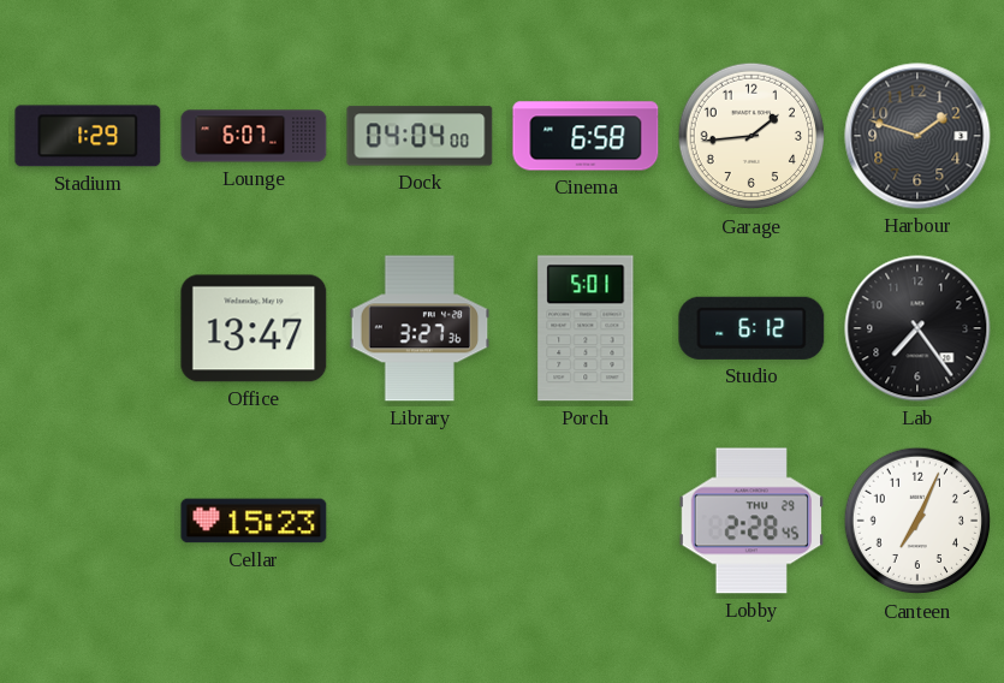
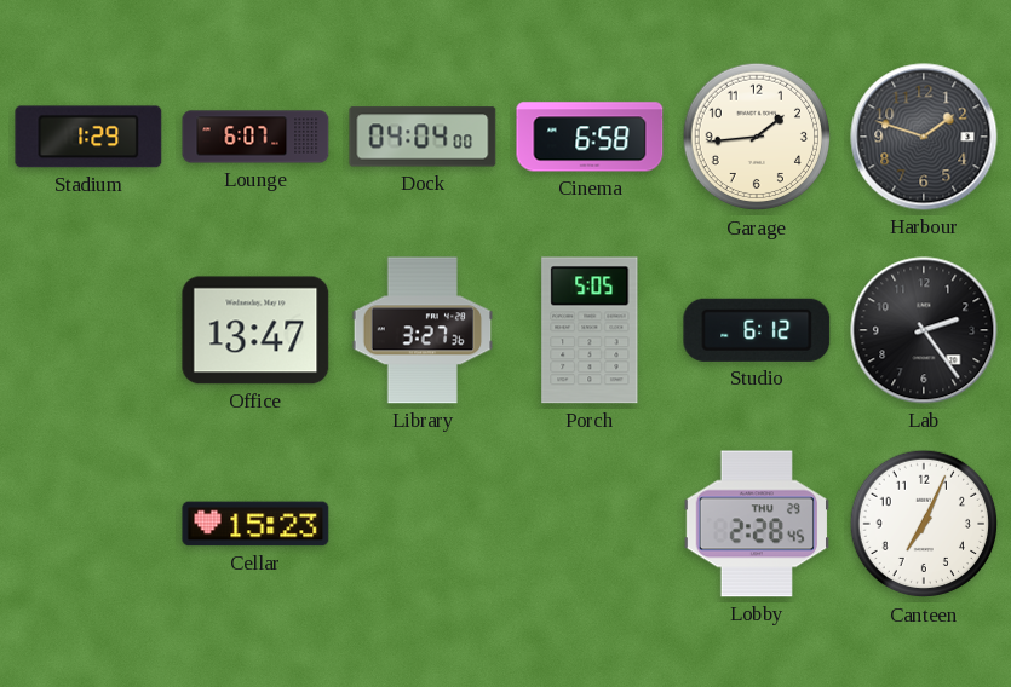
Porch: 5:01 -> 5:05
Lab: 7:24 -> 2:24
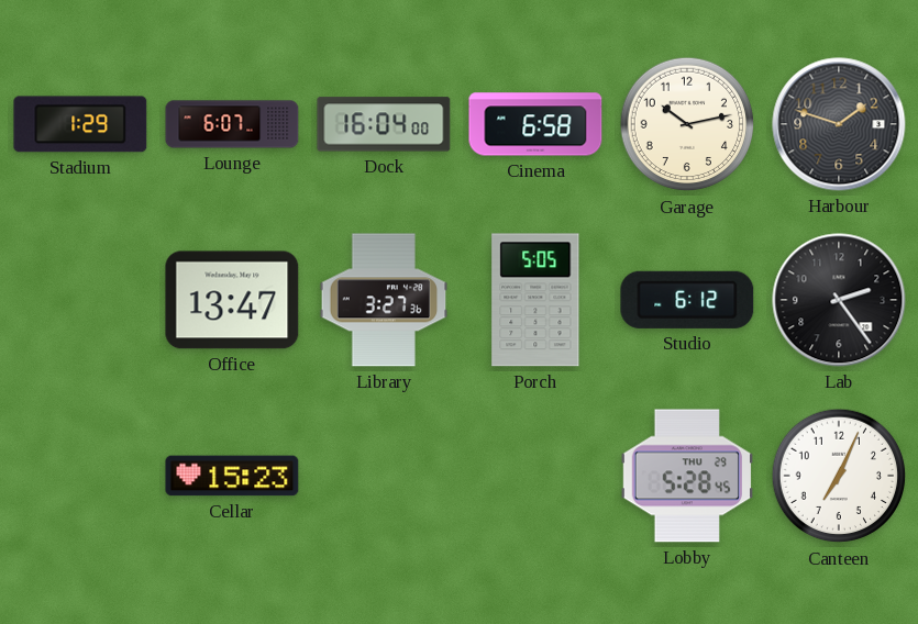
Dock: 04:04 -> 16:04
Garage: 1:44 -> 10:13
Lobby: 2:28 -> 5:28
